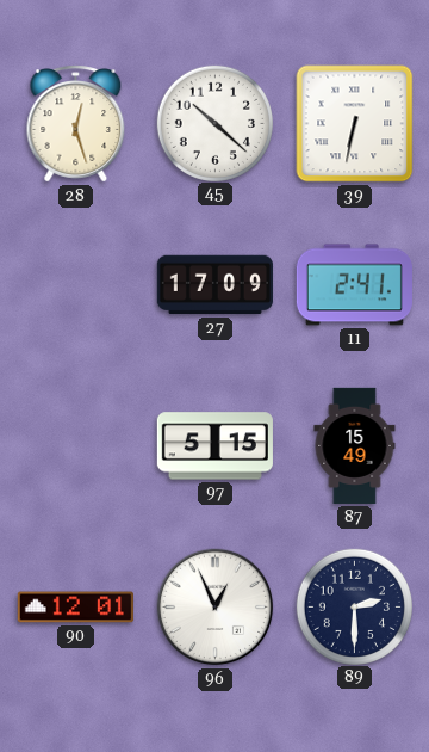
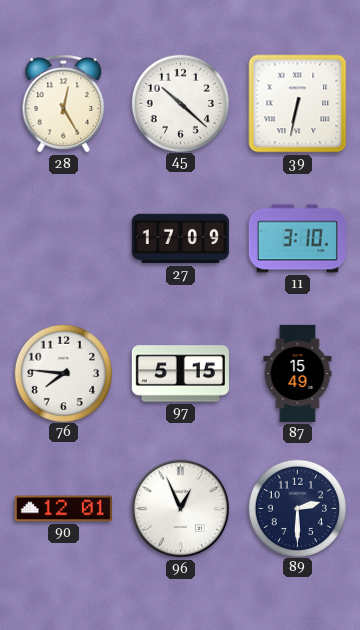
28: 12:27 -> 12:25
11: 2:41 -> 3:10
76: none -> 7:46
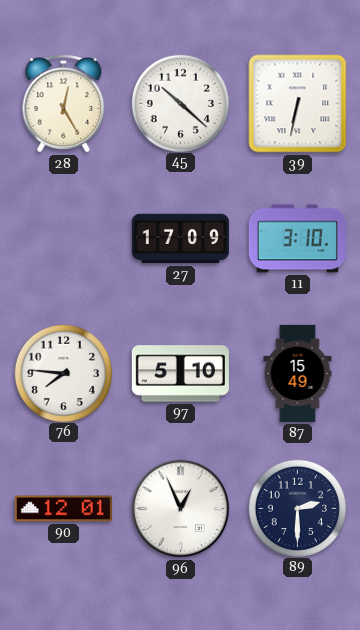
97: 5:15 -> 5:10
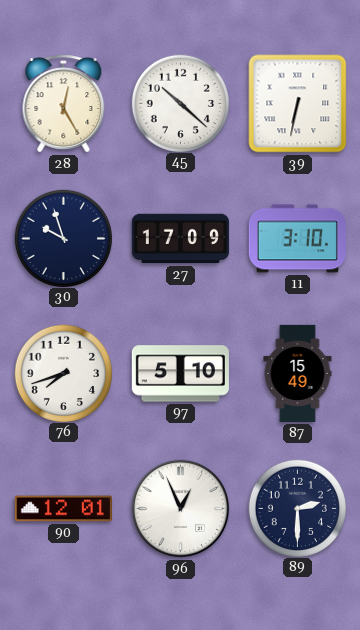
30: none -> 9:57
76: 7:46 -> 7:42
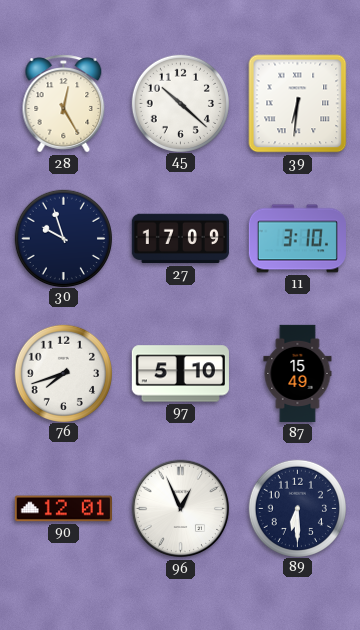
39: 6:32 -> 6:31
89: 2:30 -> 6:30
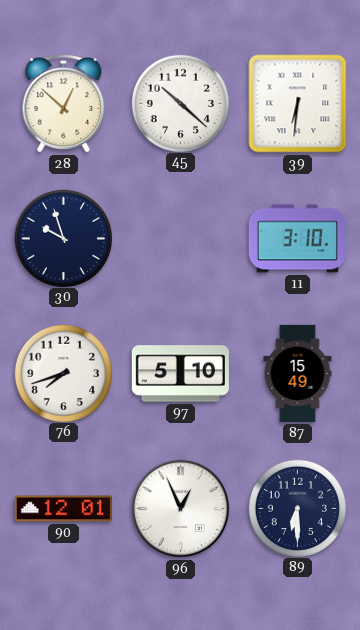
28: 12:25 -> 12:52
27: 17:09 -> none
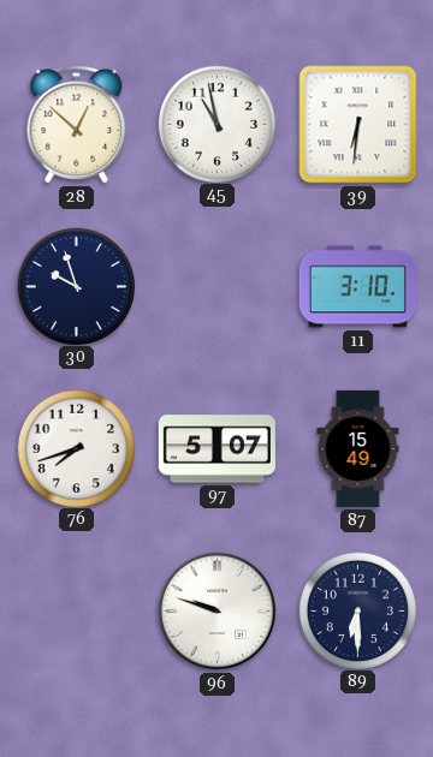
45: 10:22 -> 10:58
97: 5:10 -> 5:07
90: 12:01 -> none
96: 12:56 -> 9:48
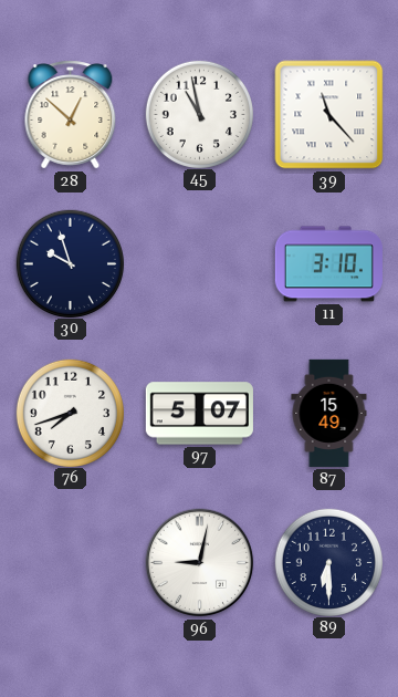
39: 6:31 -> 11:23
96: 9:48 -> 9:02
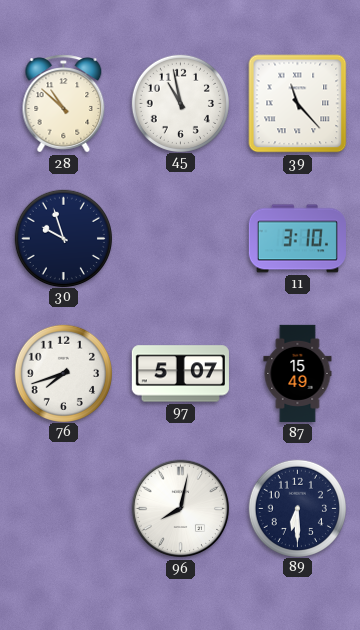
28: 12:52 -> 10:52
96: 9:02 -> 8:02
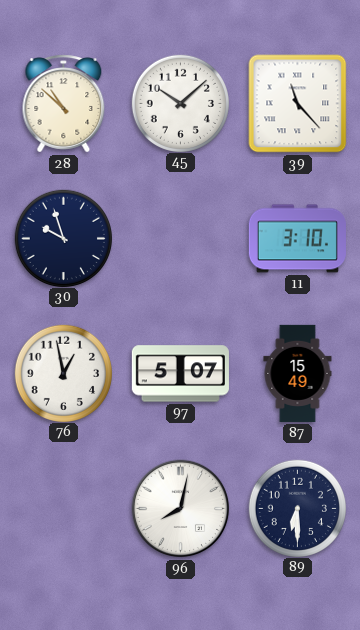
45: 10:58 -> 10:08
76: 7:42 -> 12:58
